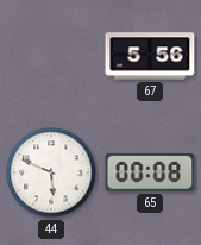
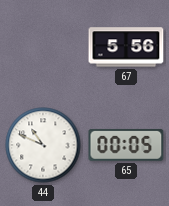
44: 5:49 -> 10:49
65: 00:08 -> 00:05
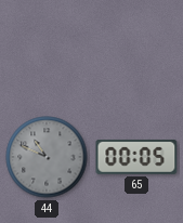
67: 5:56 -> none
44 dial: white -> grey
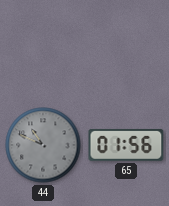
65: 00:05 -> 01:56
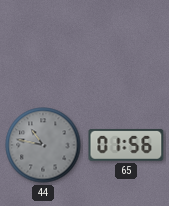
44: 10:49 -> 10:47
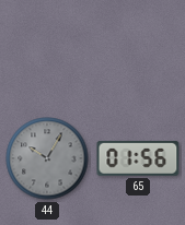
44: 10:47 -> 10:05
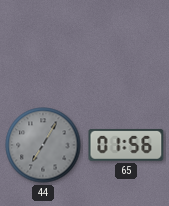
44: 10:05 -> 7:05
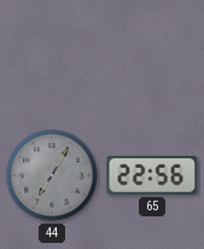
65: 01:56 -> 22:56
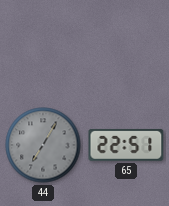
65: 22:56 -> 22:51
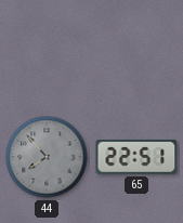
44: 7:05 -> 7:53
